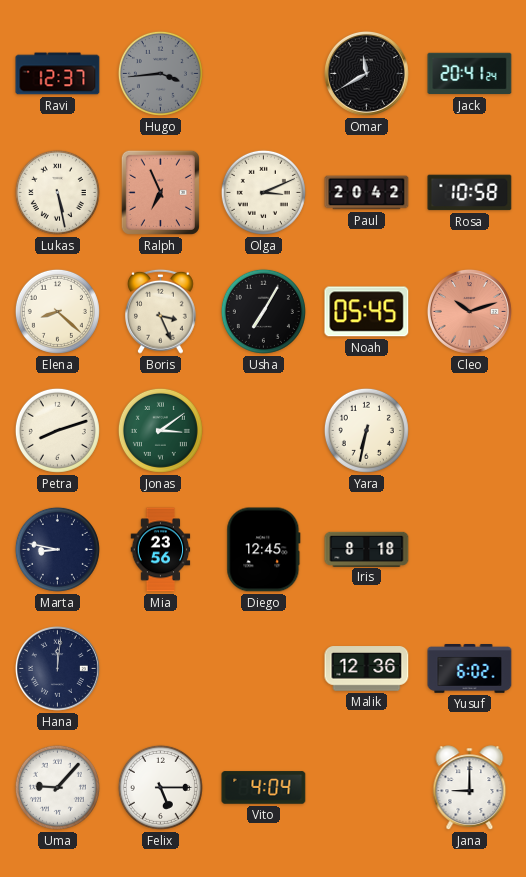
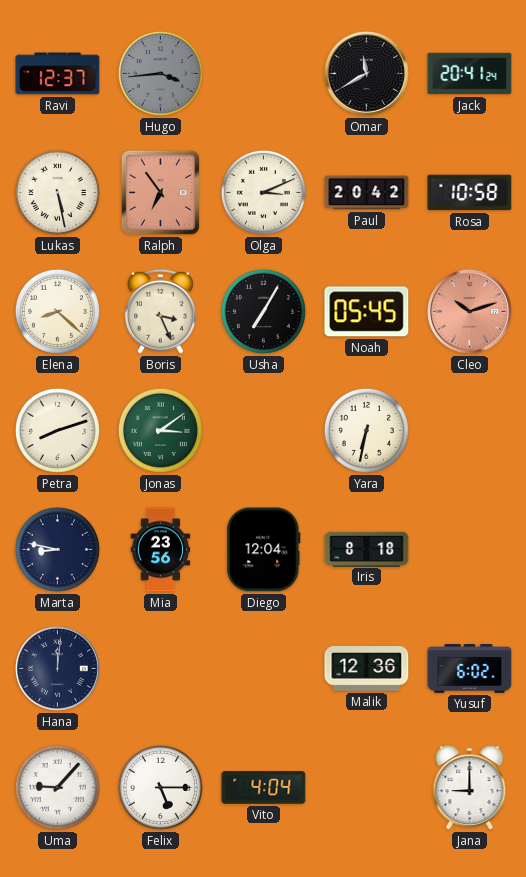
Ralph: 6:56 -> 6:54
Diego: 12:45 -> 12:04
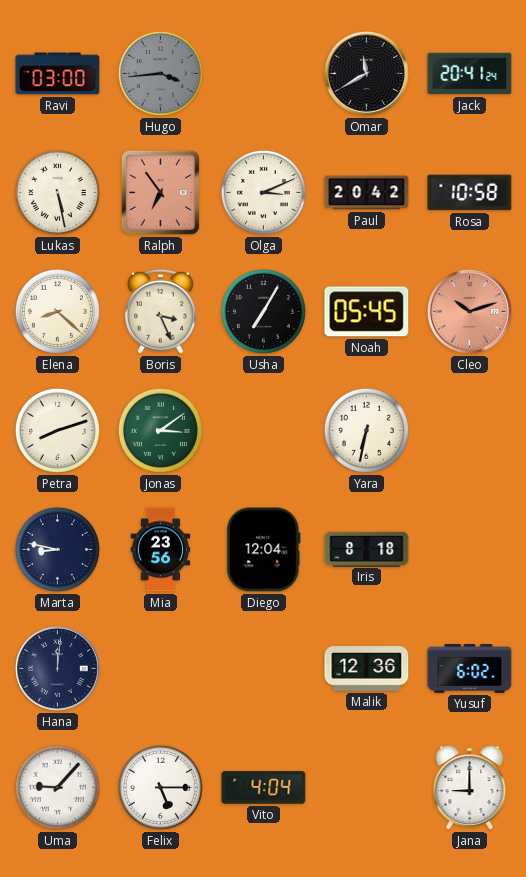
Ravi: 12:37 -> 03:00
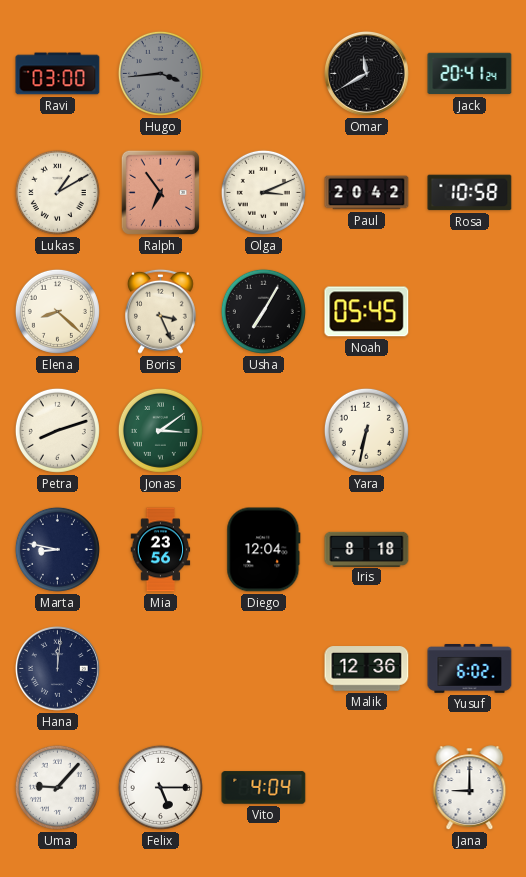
Lukas: 5:28 -> 1:10
Cleo: 10:12 -> none
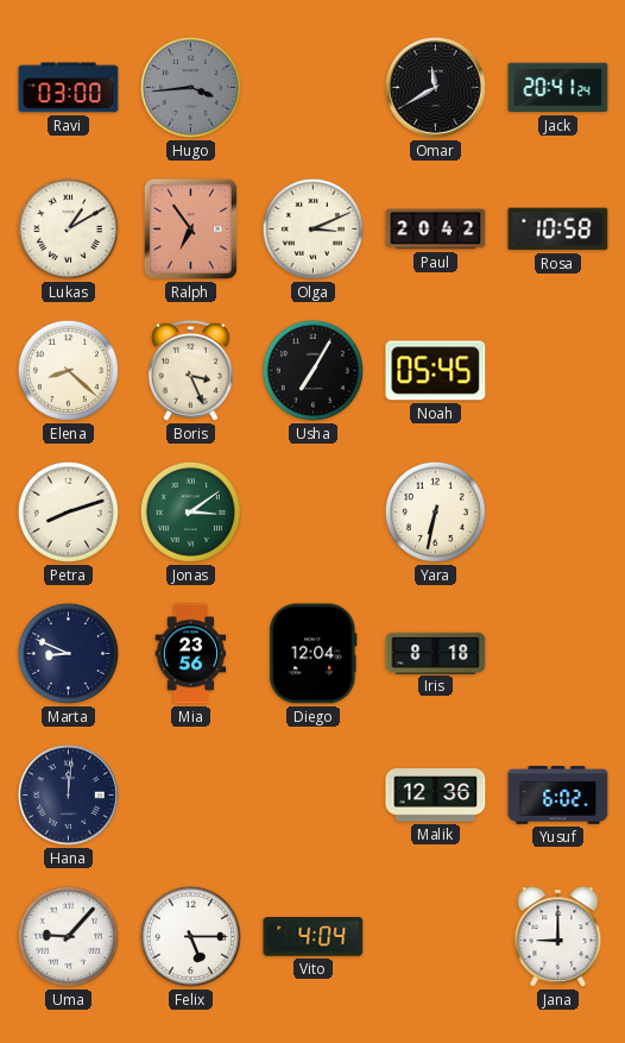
Marta: 8:47 -> 8:49
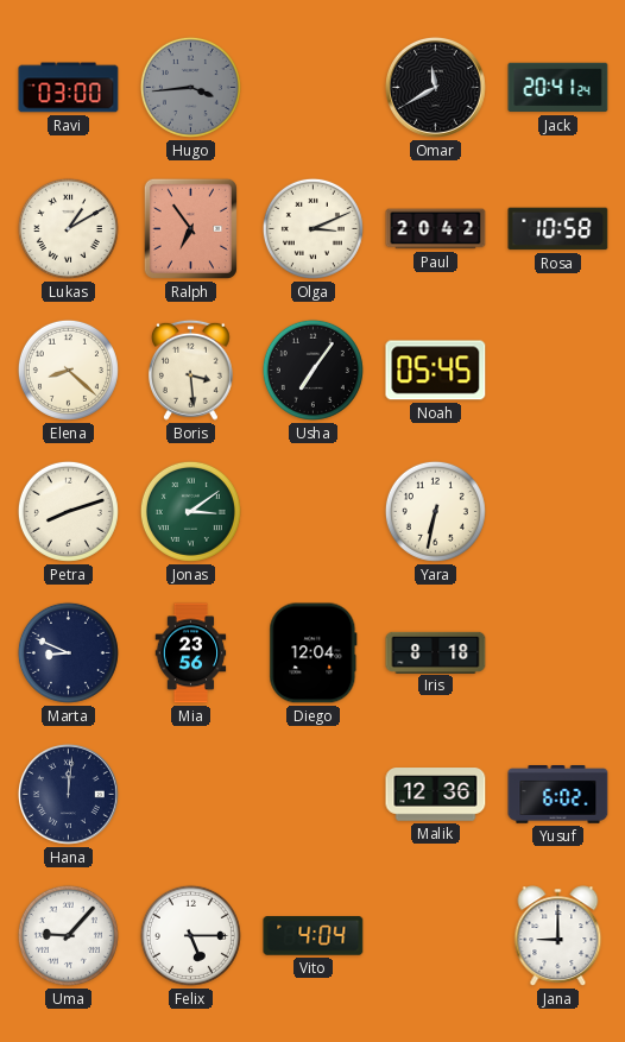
Boris: 3:26 -> 3:29
Usha: 7:05 -> 7:06
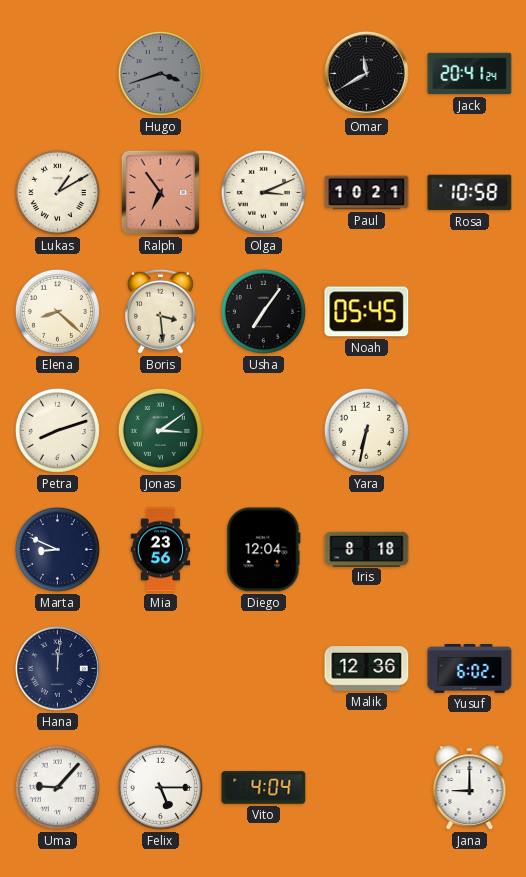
Ravi: 03:00 -> none
Hugo: 3:44 -> 3:42
Paul: 20:42 -> 10:21
